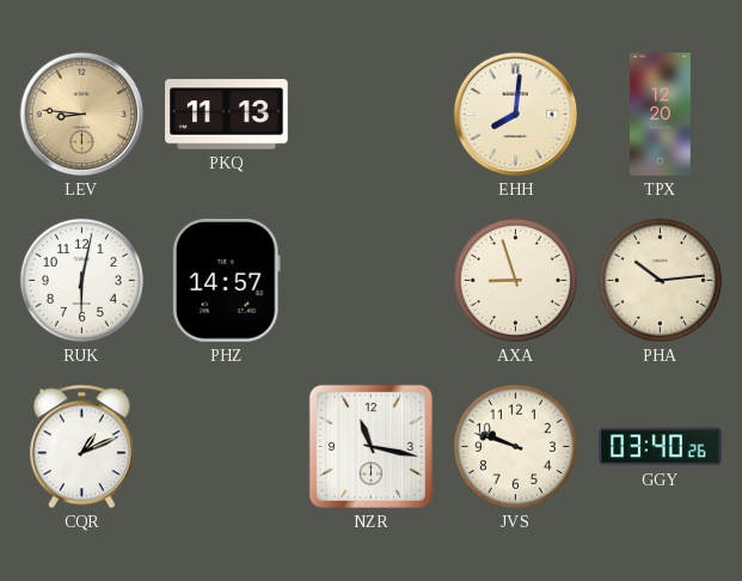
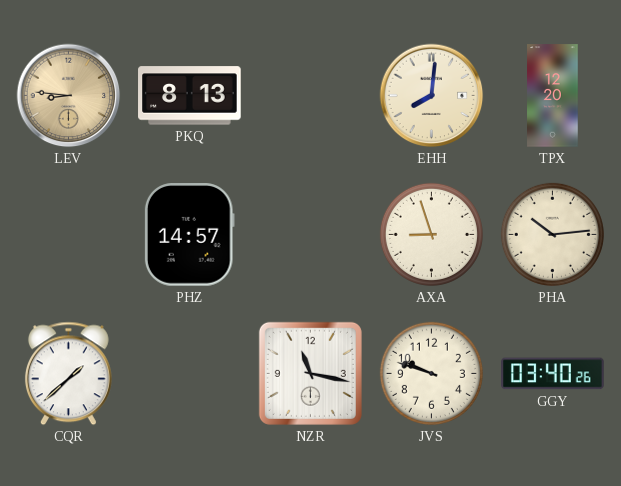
PKQ: 11:13 -> 8:13
RUK: 6:02 -> none
CQR: 1:11 -> 1:38
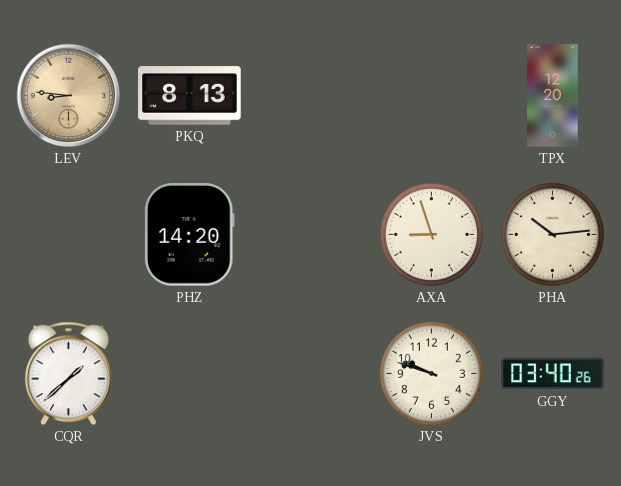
EHH: 8:01 -> none
PHZ: 14:57 -> 14:20
NZR: 11:17 -> none
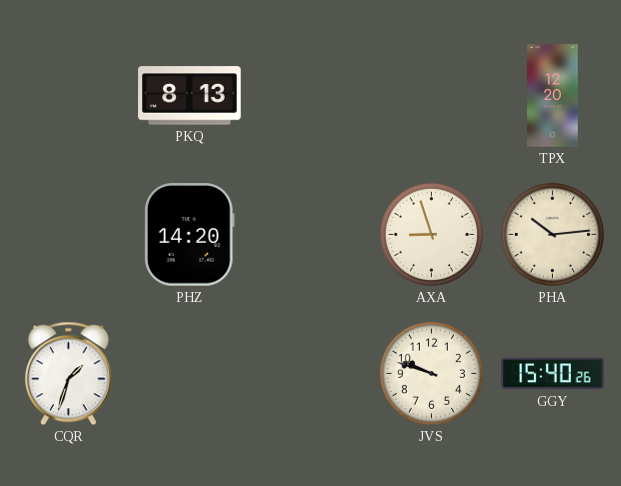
LEV: 8:46 -> none
CQR: 1:38 -> 1:33
GGY: 03:40 -> 15:40
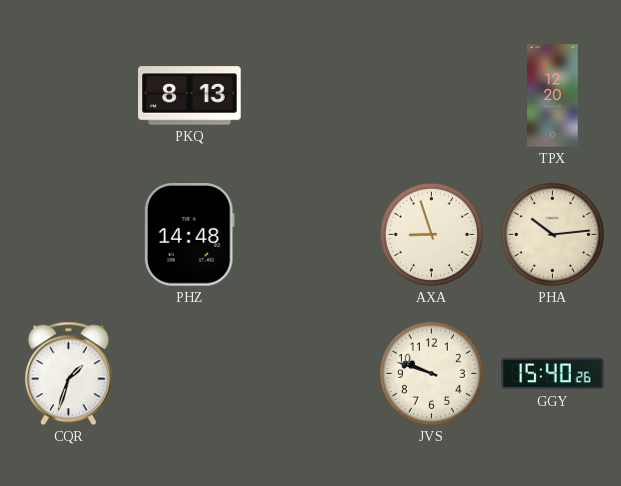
PHZ: 14:20 -> 14:48
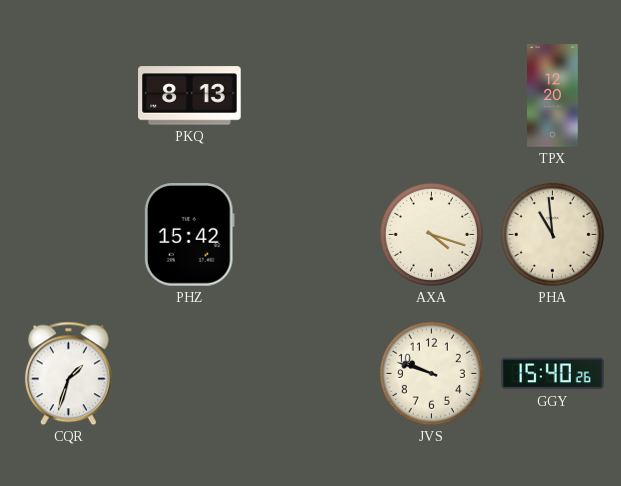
PHZ: 14:48 -> 15:42
AXA: 8:57 -> 4:18
PHA: 10:14 -> 10:59
